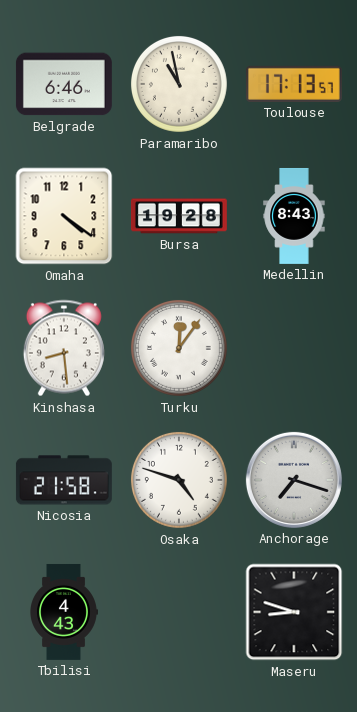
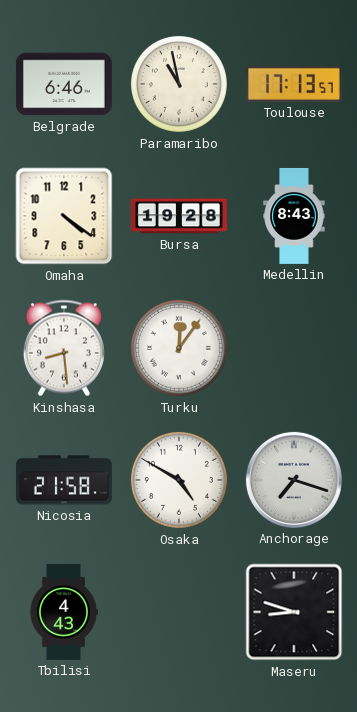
Osaka: 4:48 -> 4:50
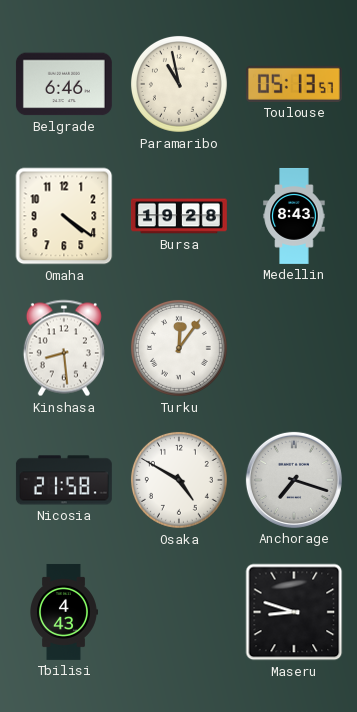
Toulouse: 17:13 -> 05:13
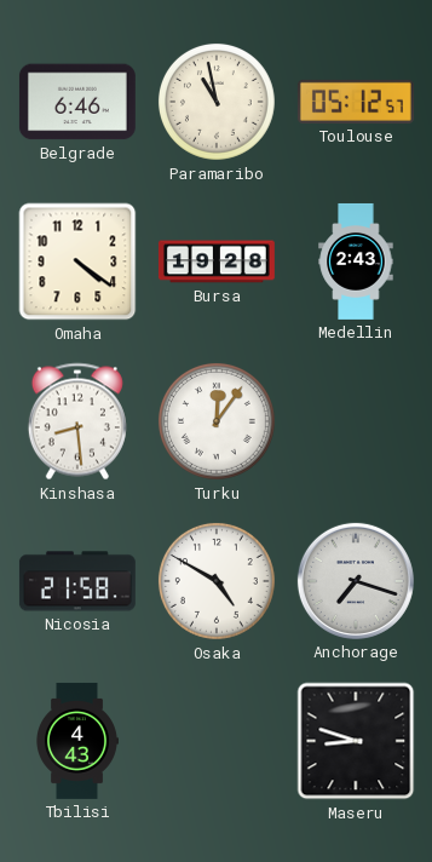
Toulouse: 05:13 -> 05:12
Medellin: 8:43 -> 2:43
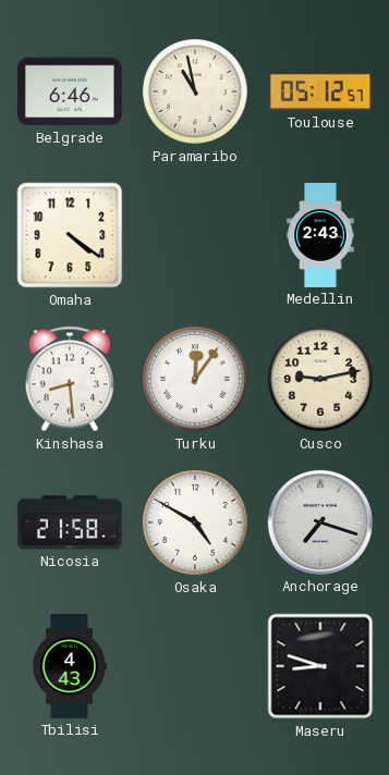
Bursa: 19:28 -> none
Cusco: none -> 9:13
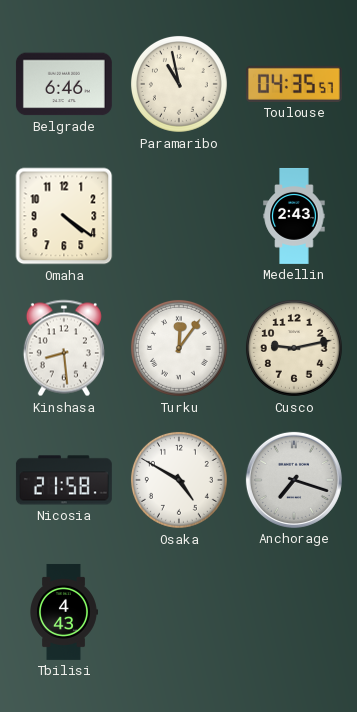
Toulouse: 05:12 -> 04:35
Maseru: 8:48 -> none
